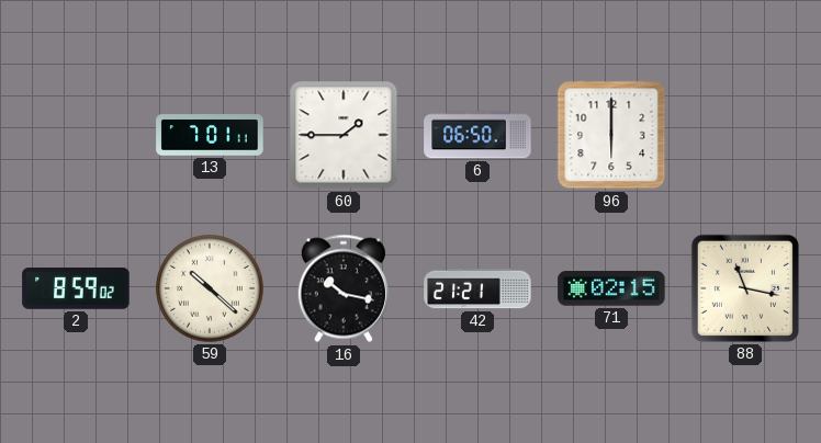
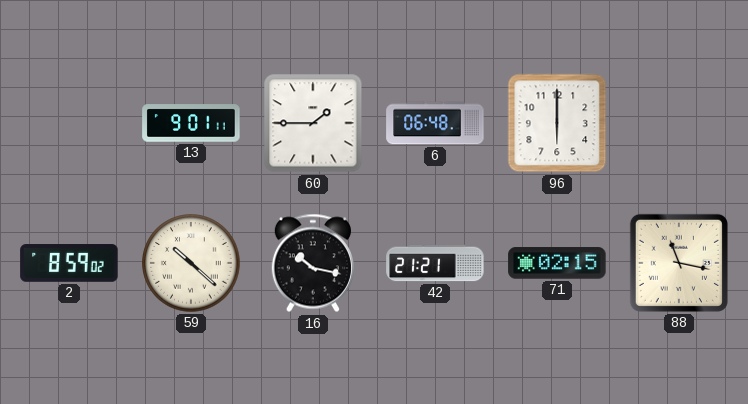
13: 7:01 -> 9:01
6: 06:50 -> 06:48
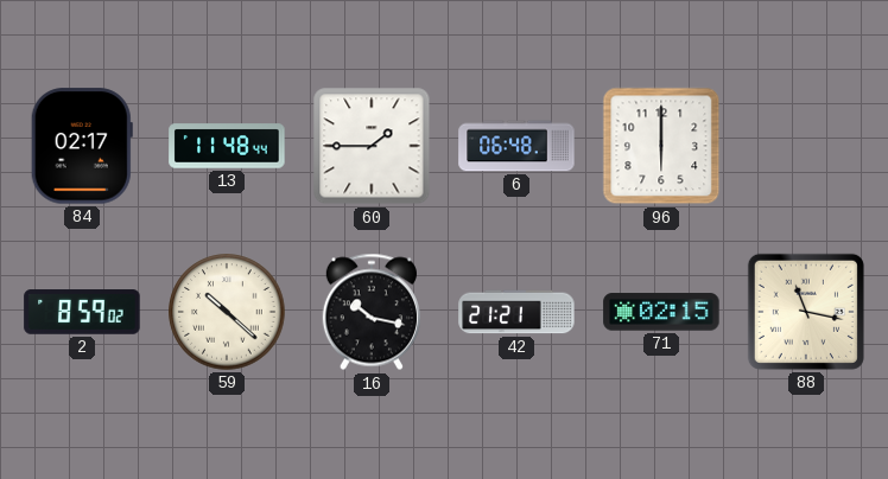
84: none -> 02:17
13: 9:01 -> 11:48
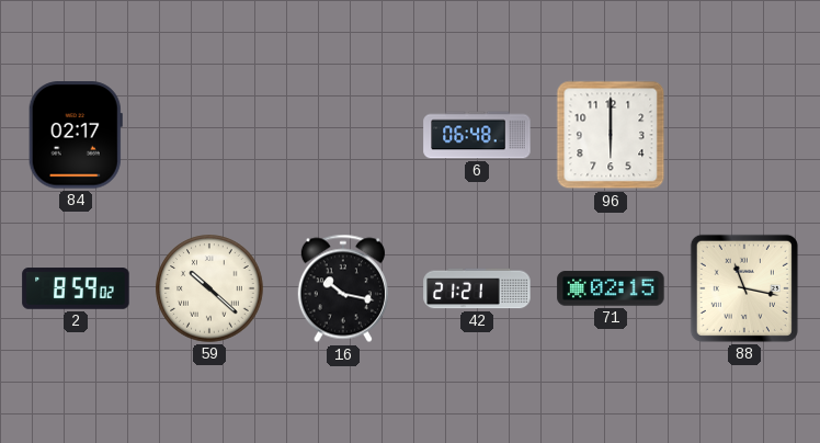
13: 11:48 -> none
60: 1:45 -> none
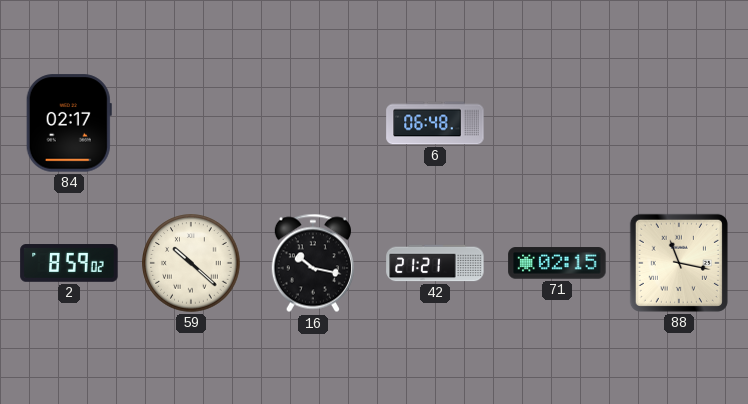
96: 6:00 -> none
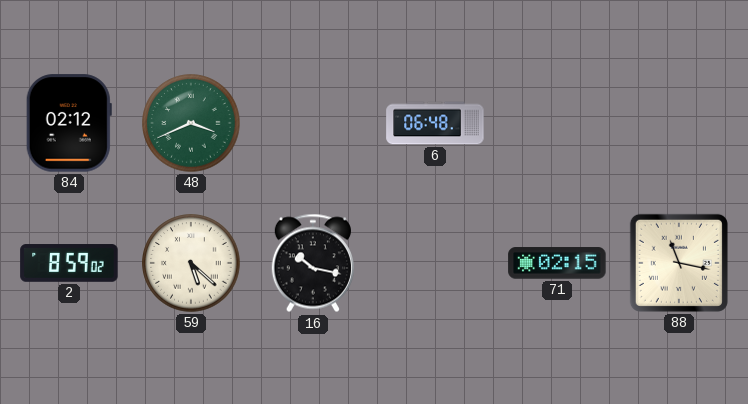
84: 02:17 -> 02:12
48: none -> 3:41
59: 10:22 -> 5:22
42: 21:21 -> none
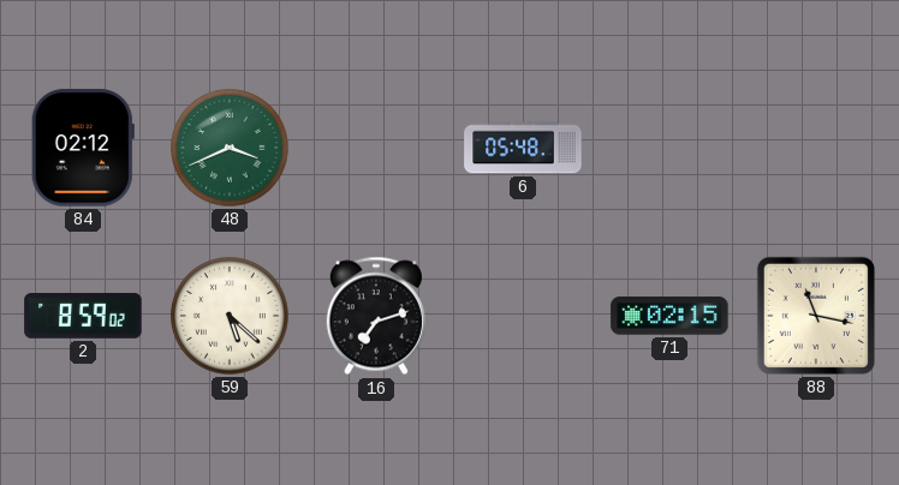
6: 06:48 -> 05:48
16: 10:17 -> 7:12
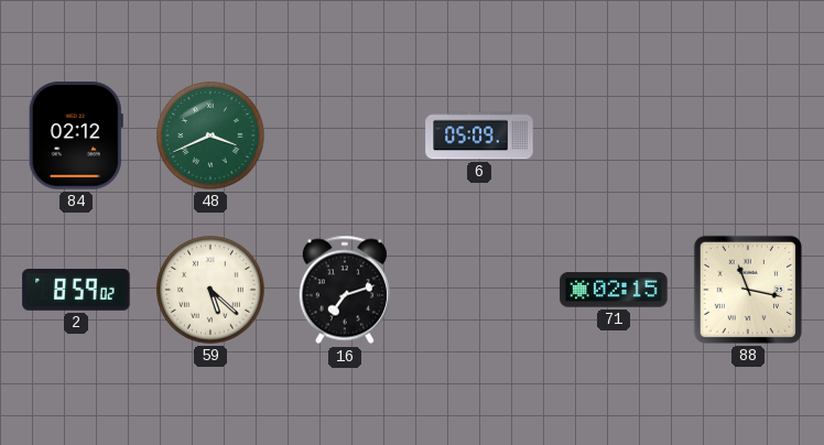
6: 05:48 -> 05:09
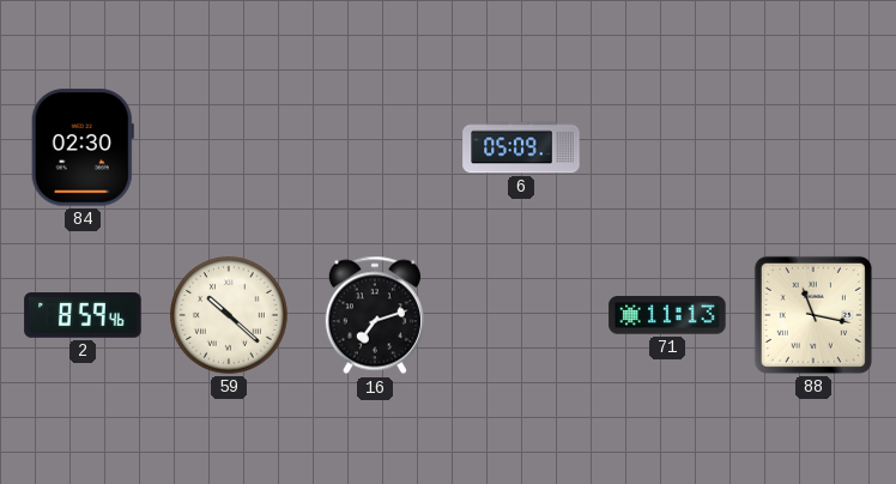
84: 02:12 -> 02:30
48: 3:41 -> none
2: 8:59:02 -> 8:59:46
59: 5:22 -> 10:22
71: 02:15 -> 11:13
